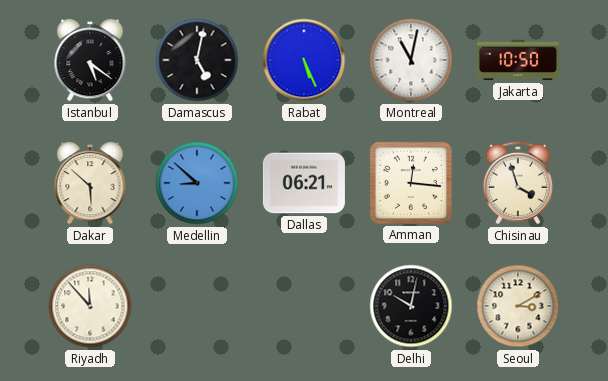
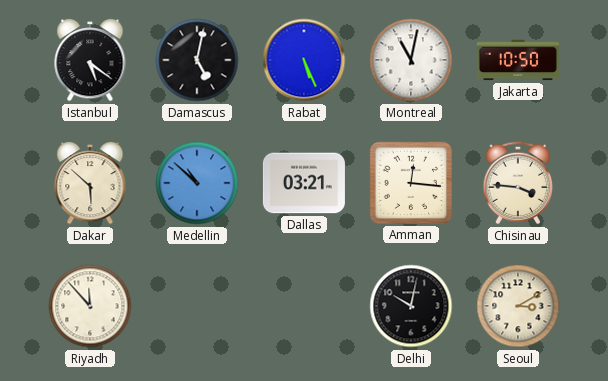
Medellin: 8:52 -> 10:52
Dallas: 06:21 -> 03:21
Chisinau: 3:57 -> 3:46
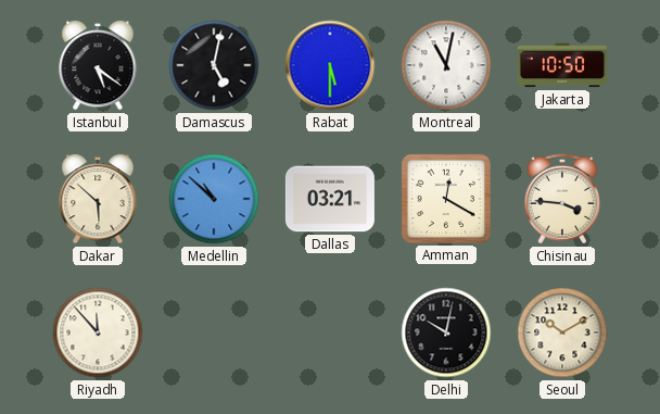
Rabat: 5:26 -> 5:30
Amman: 12:16 -> 12:20
Seoul: 3:10 -> 10:10
